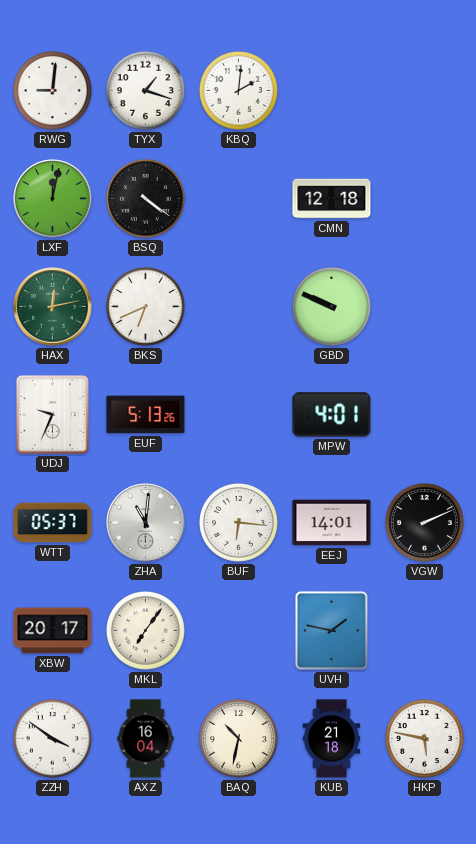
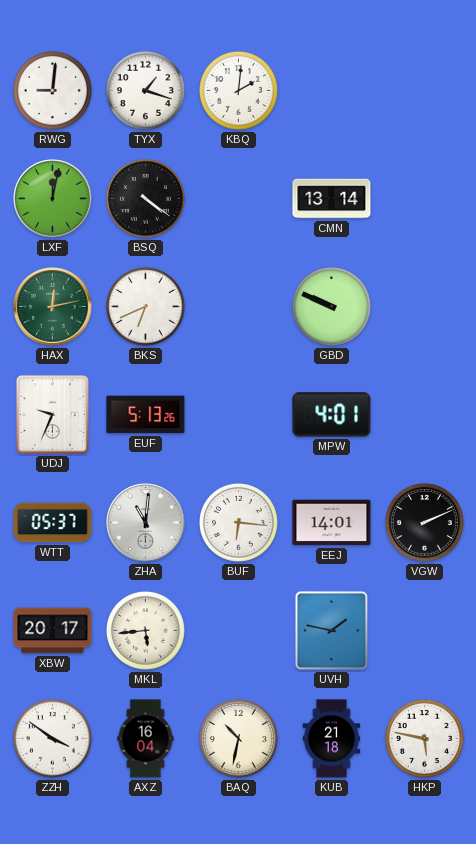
CMN: 12:18 -> 13:14
MKL: 7:06 -> 5:44
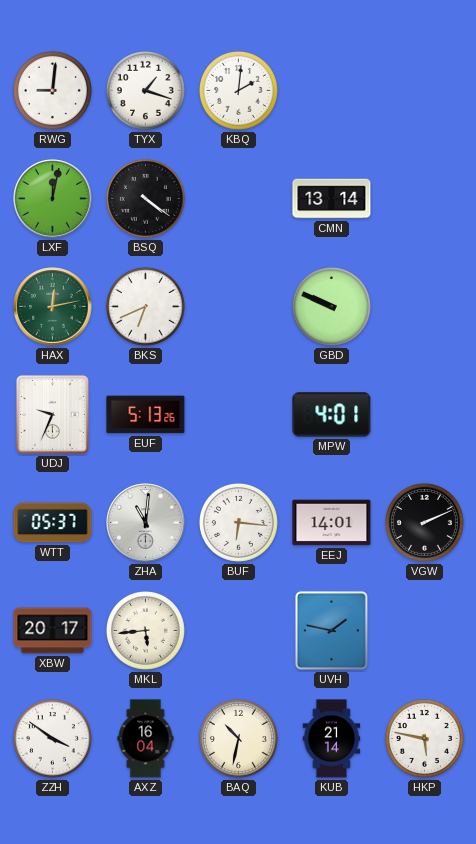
KUB: 21:18 -> 21:14
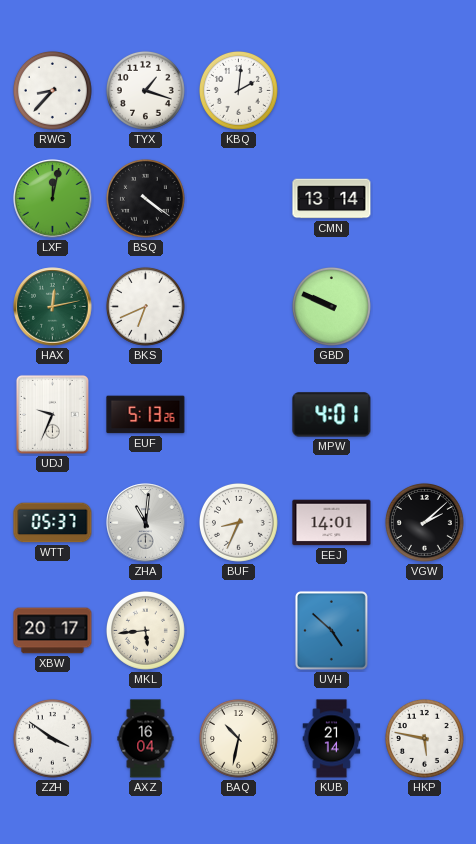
RWG: 9:01 -> 8:37
BUF: 6:16 -> 8:34
VGW: 2:11 -> 2:08
UVH: 1:47 -> 4:52
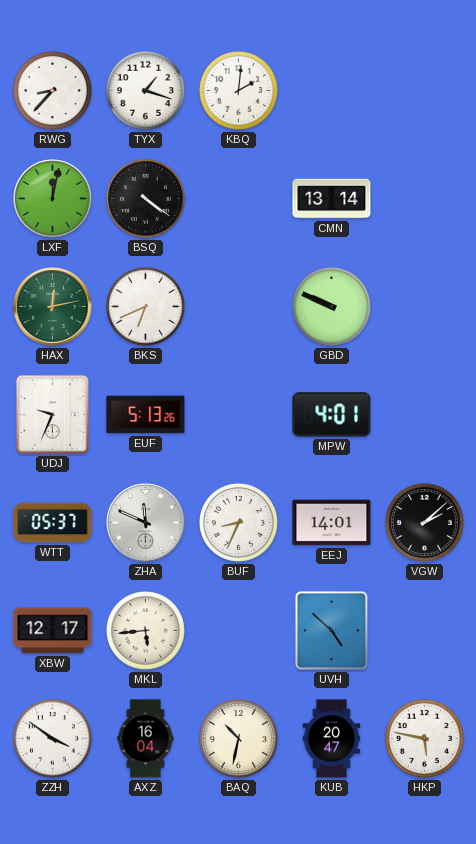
ZHA: 11:01 -> 11:49
XBW: 20:17 -> 12:17
KUB: 21:14 -> 20:47
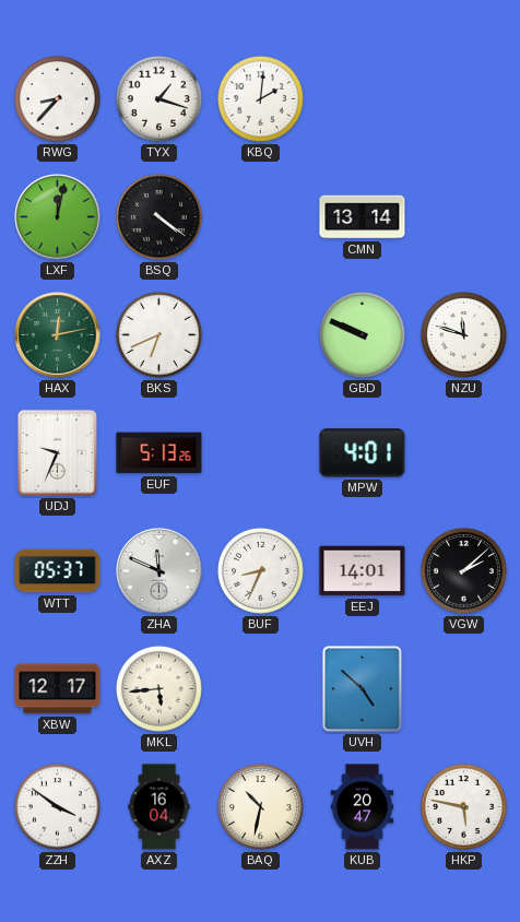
NZU: none -> 11:48
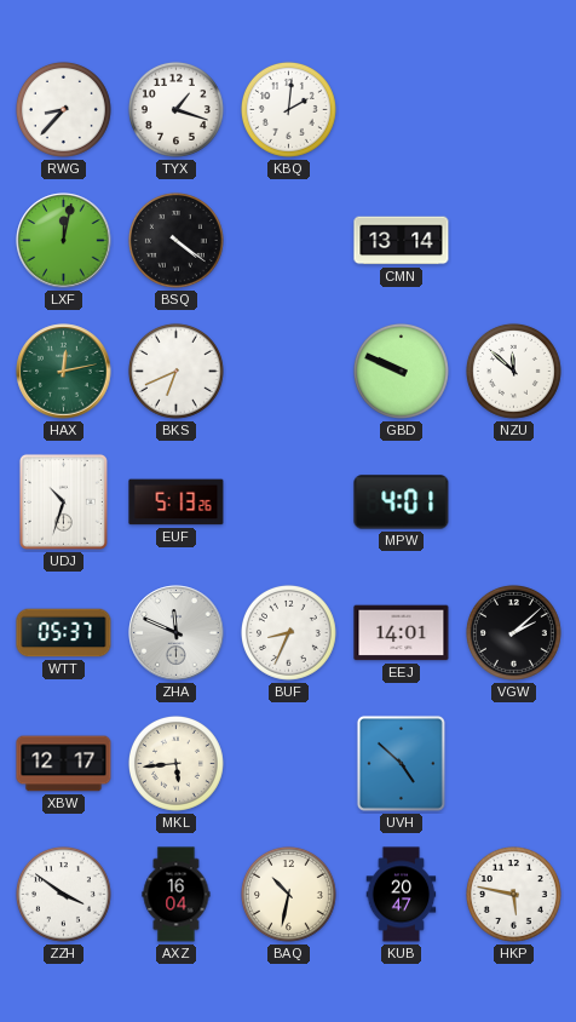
NZU: 11:48 -> 11:52
UDJ: 9:34 -> 10:33
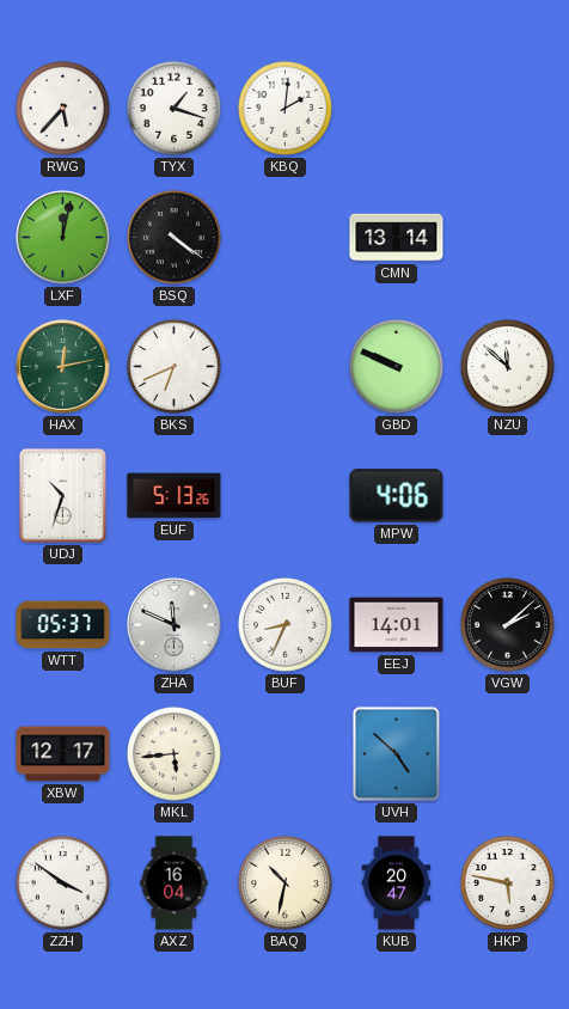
RWG: 8:37 -> 5:37
MPW: 4:01 -> 4:06
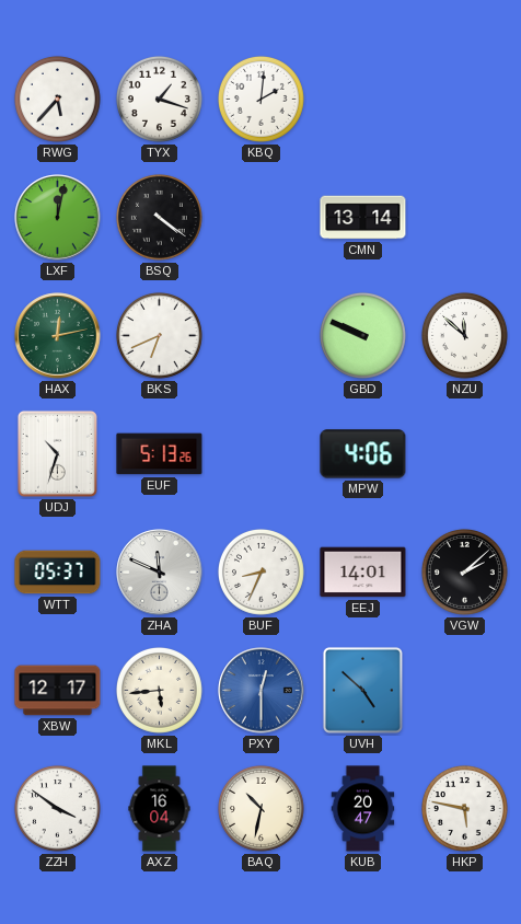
PXY: none -> 12:30
